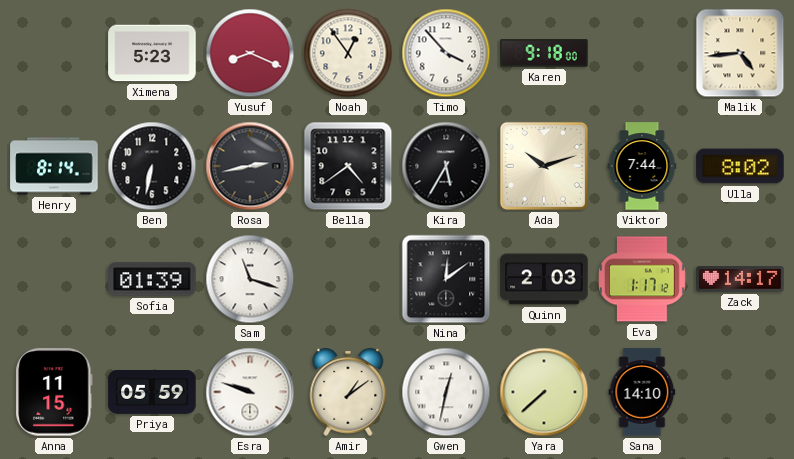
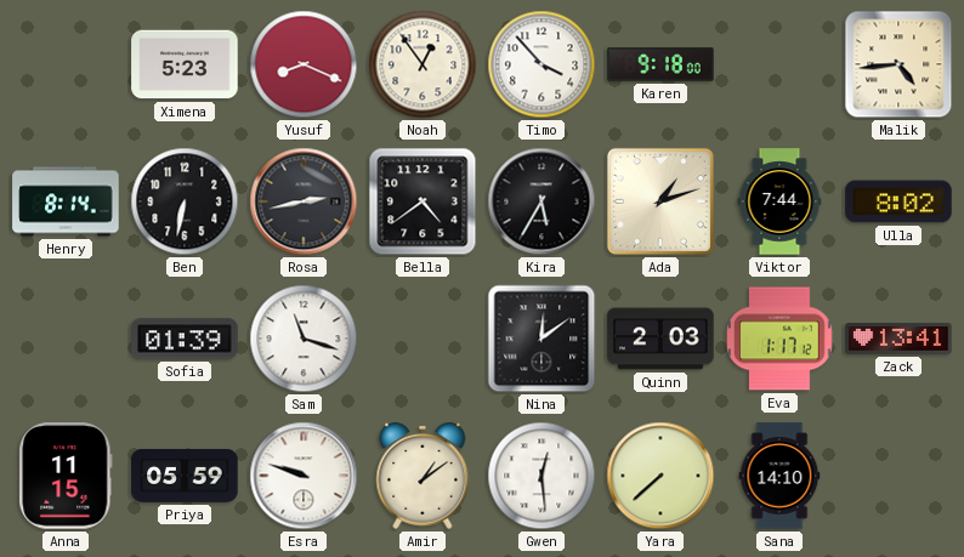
Ada: 10:12 -> 1:12
Zack: 14:17 -> 13:41
Gwen: 12:32 -> 12:29
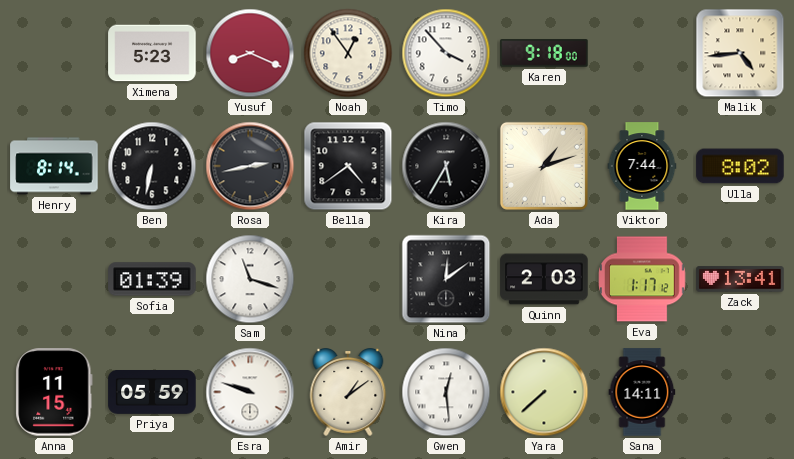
Sana: 14:10 -> 14:11
